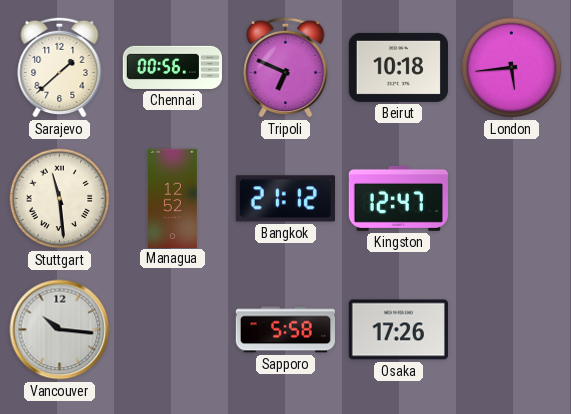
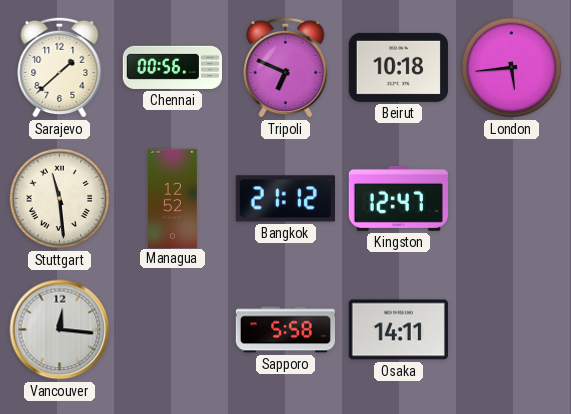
Vancouver: 10:16 -> 12:16
Osaka: 17:26 -> 14:11
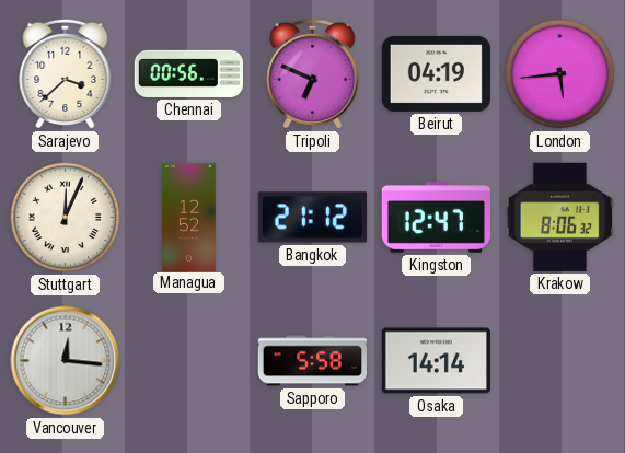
Sarajevo: 1:38 -> 3:38
Beirut: 10:18 -> 04:19
Stuttgart: 11:29 -> 12:04
Krakow: none -> 8:06
Osaka: 14:11 -> 14:14
